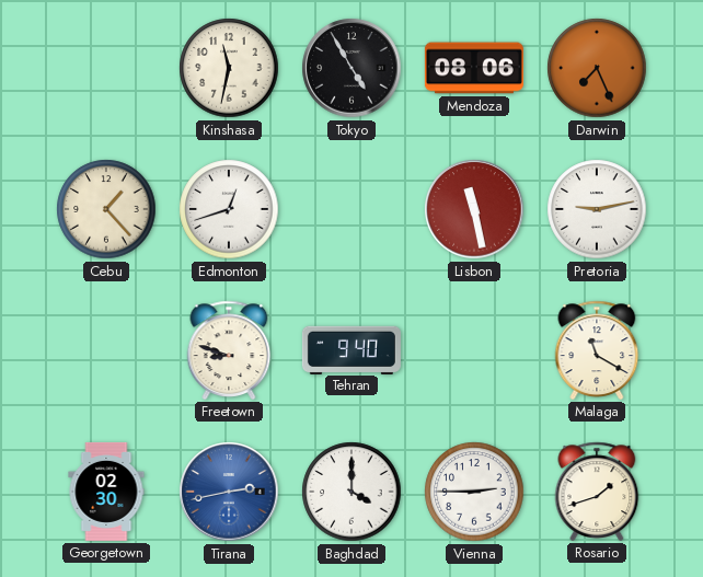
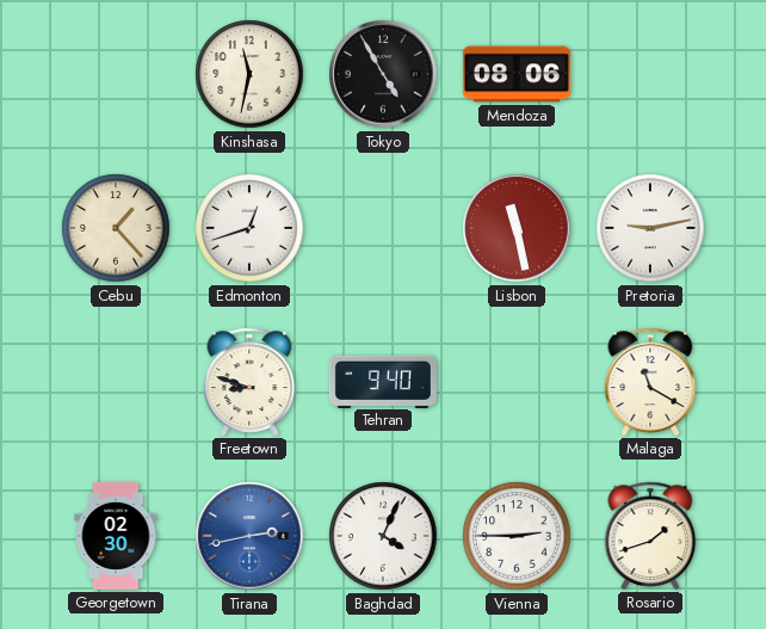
Darwin: 7:26 -> none
Baghdad: 4:00 -> 4:04
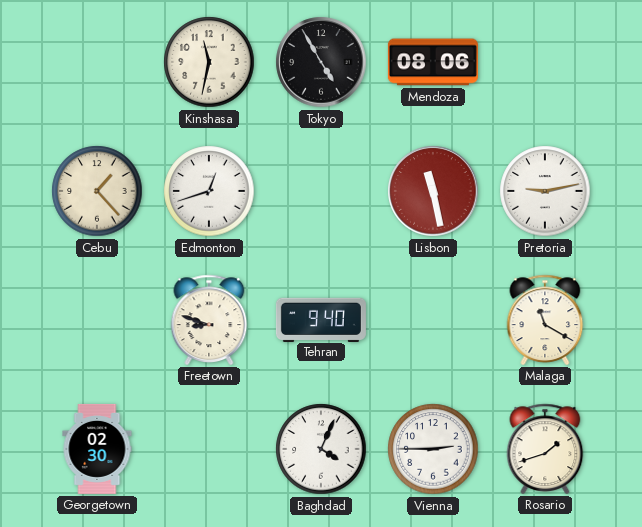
Tirana: 2:43 -> none
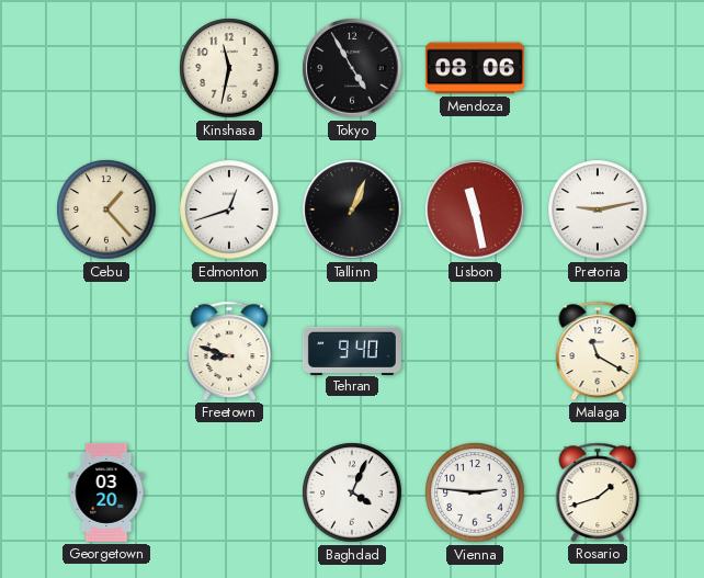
Tallinn: none -> 1:04
Georgetown: 02:30 -> 03:20
Vienna: 2:45 -> 2:46
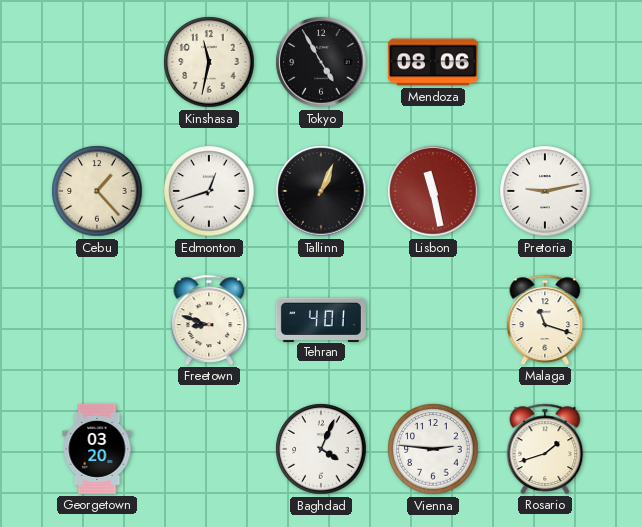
Tehran: 9:40 -> 4:01
Malaga: 11:20 -> 11:18
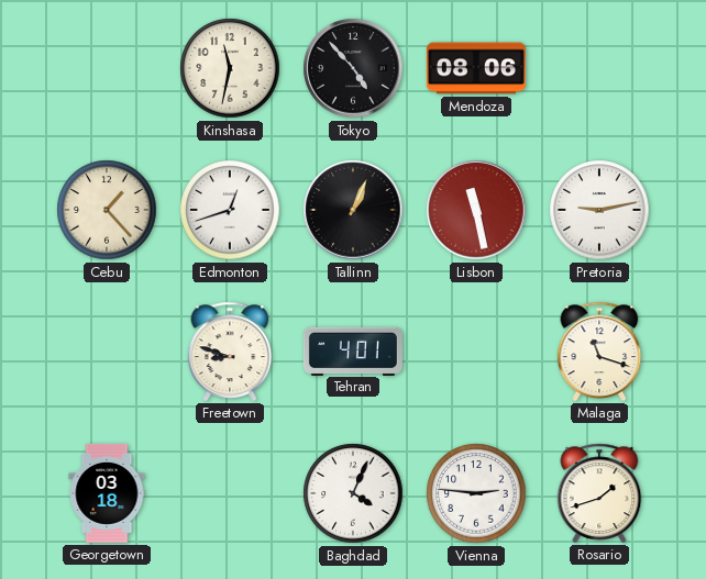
Tokyo: 4:55 -> 4:53
Georgetown: 03:20 -> 03:18
